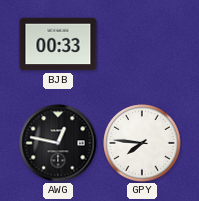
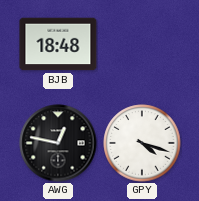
BJB: 00:33 -> 18:48
GPY: 7:46 -> 4:18
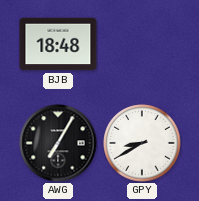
AWG: 12:47 -> 7:05
GPY: 4:18 -> 8:40
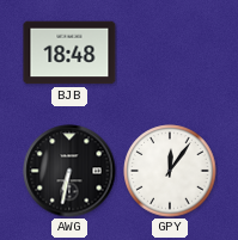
AWG: 7:05 -> 6:32
GPY: 8:40 -> 12:06
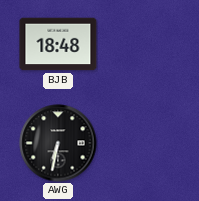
GPY: 12:06 -> none
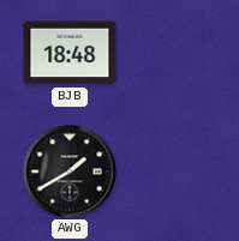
AWG: 6:32 -> 1:40
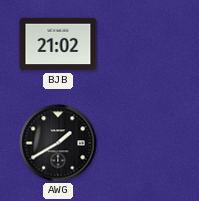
BJB: 18:48 -> 21:02
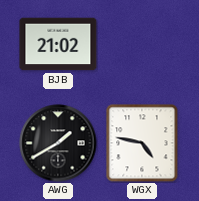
WGX: none -> 4:47
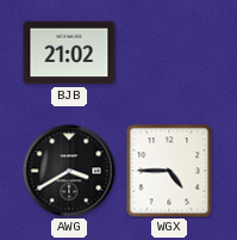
AWG: 1:40 -> 3:40
WGX: 4:47 -> 4:45
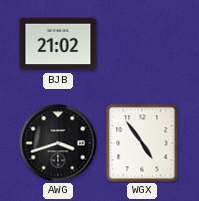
AWG: 3:40 -> 3:42
WGX: 4:45 -> 4:54
